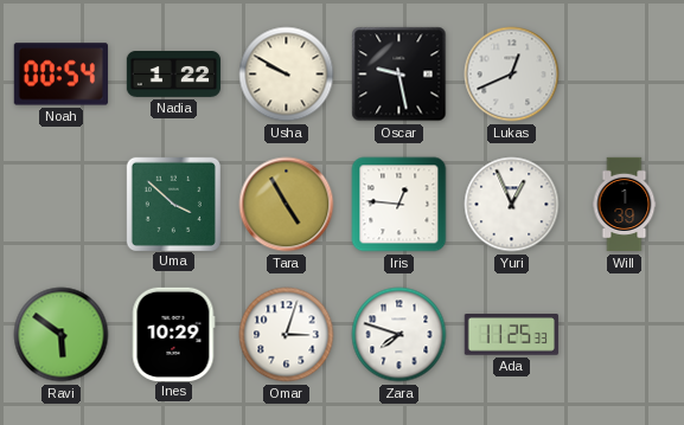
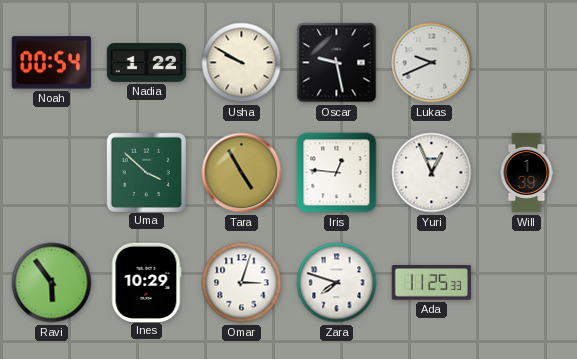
Lukas: 12:41 -> 9:41
Ravi: 5:51 -> 5:54
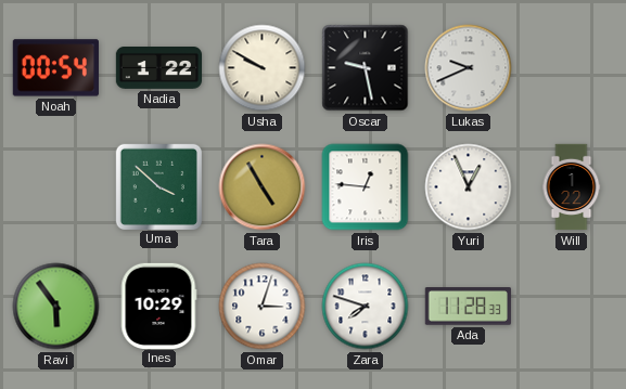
Will: 1:39 -> 1:22
Ada: 11:25 -> 11:28
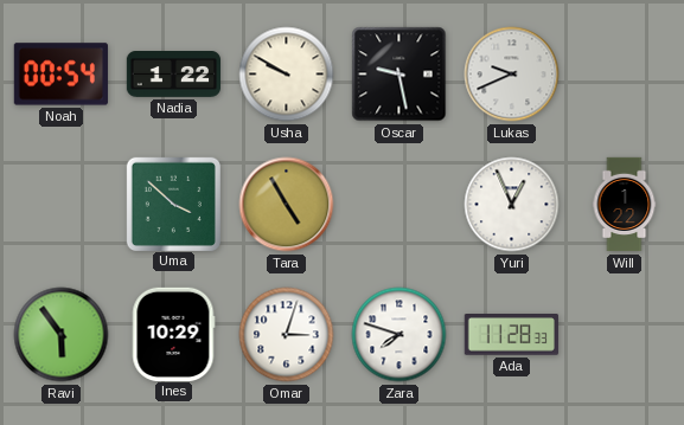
Iris: 12:46 -> none
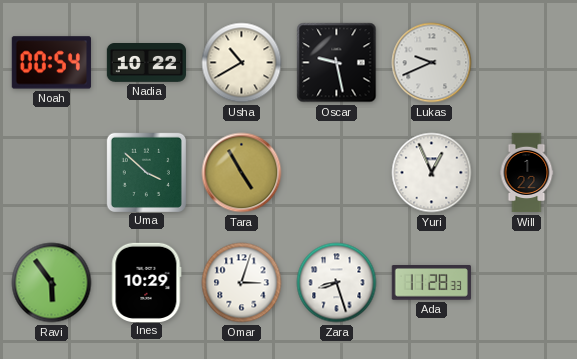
Nadia: 1:22 -> 10:22
Usha: 9:50 -> 10:40
Zara: 7:48 -> 8:27
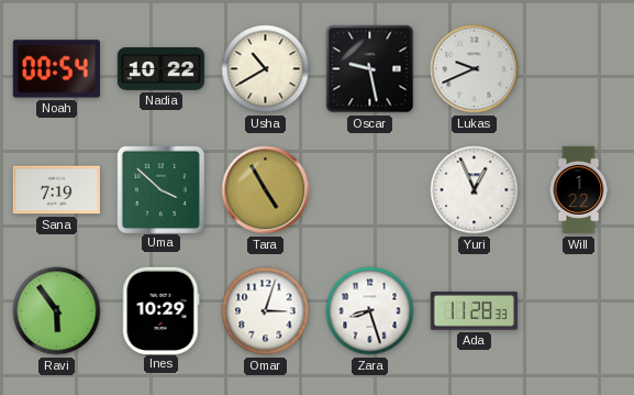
Sana: none -> 7:19
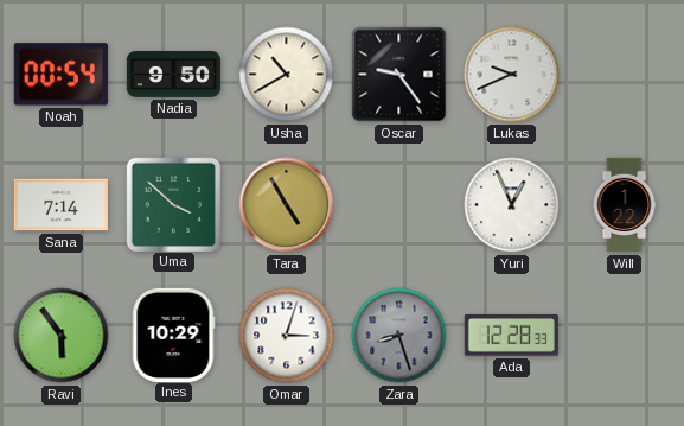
Nadia: 10:22 -> 9:50
Oscar: 9:28 -> 9:24
Sana: 7:19 -> 7:14
Zara dial: white -> grey
Ada: 11:28 -> 12:28
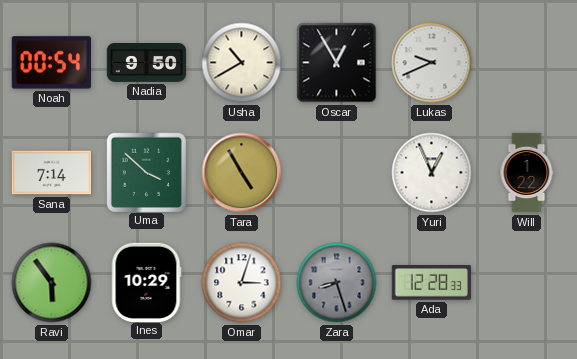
Oscar: 9:24 -> 12:55
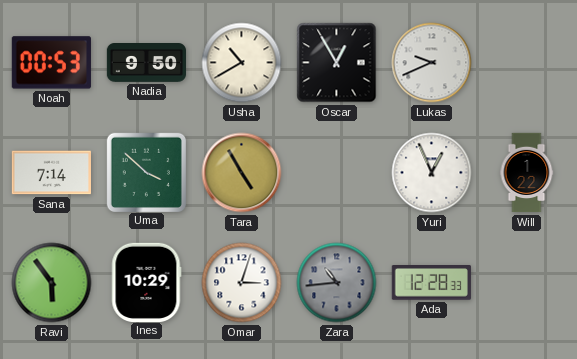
Noah: 00:54 -> 00:53
Zara: 8:27 -> 10:44
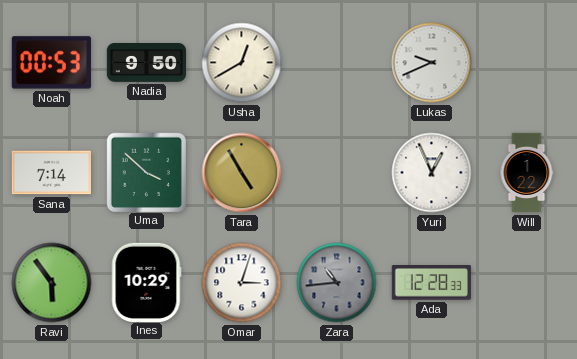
Usha: 10:40 -> 12:40
Oscar: 12:55 -> none
